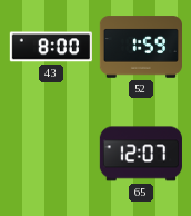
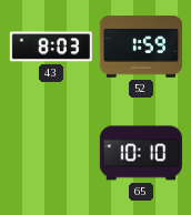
43: 8:00 -> 8:03
65: 12:07 -> 10:10
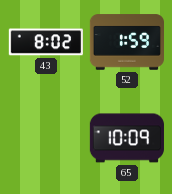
43: 8:03 -> 8:02
65: 10:10 -> 10:09
